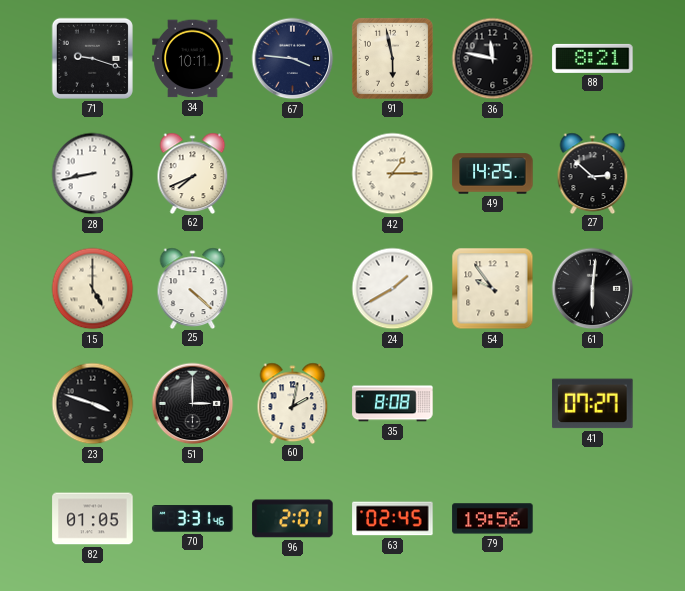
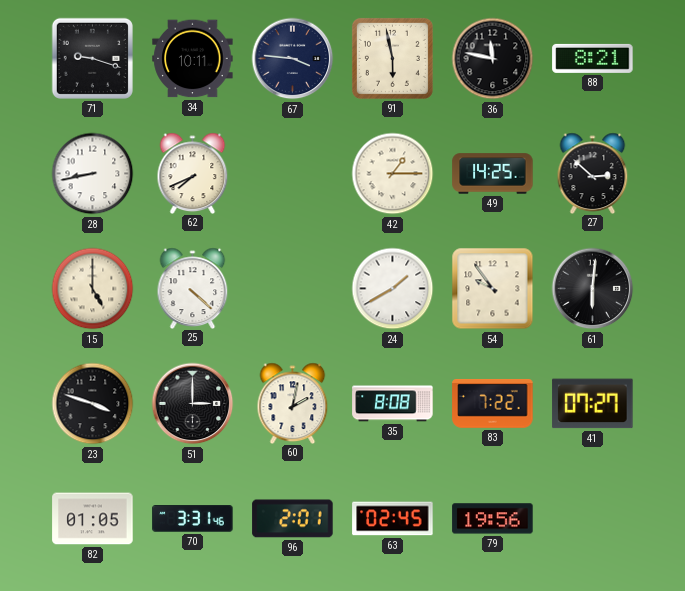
83: none -> 7:22
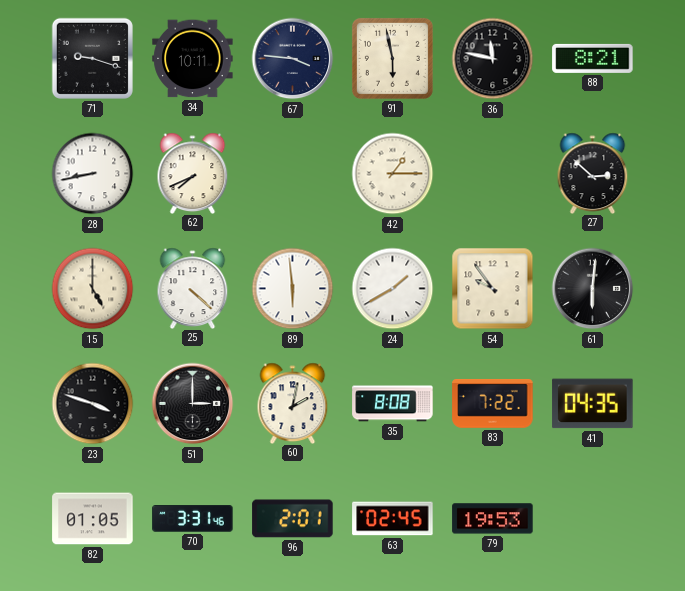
49: 14:25 -> none
89: none -> 5:59
41: 07:27 -> 04:35
79: 19:56 -> 19:53
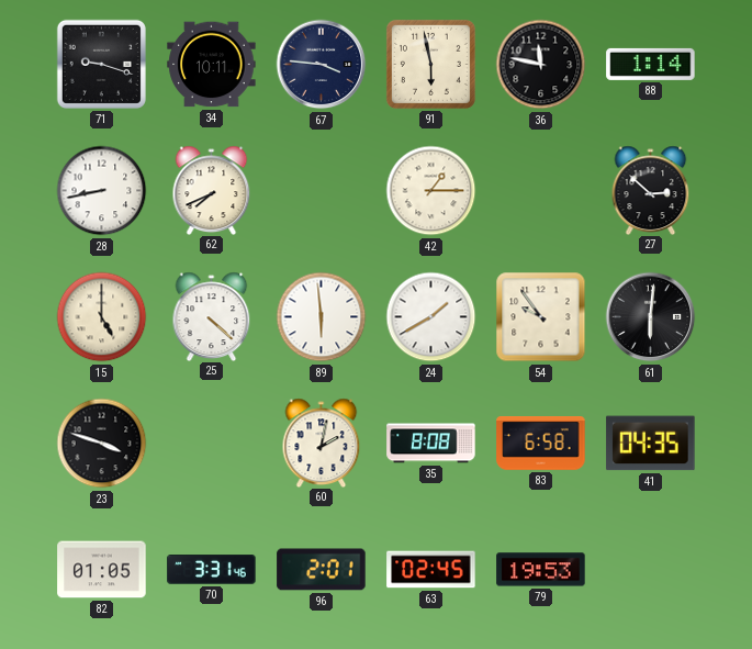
88: 8:21 -> 1:14
51: 3:00 -> none
83: 7:22 -> 6:58
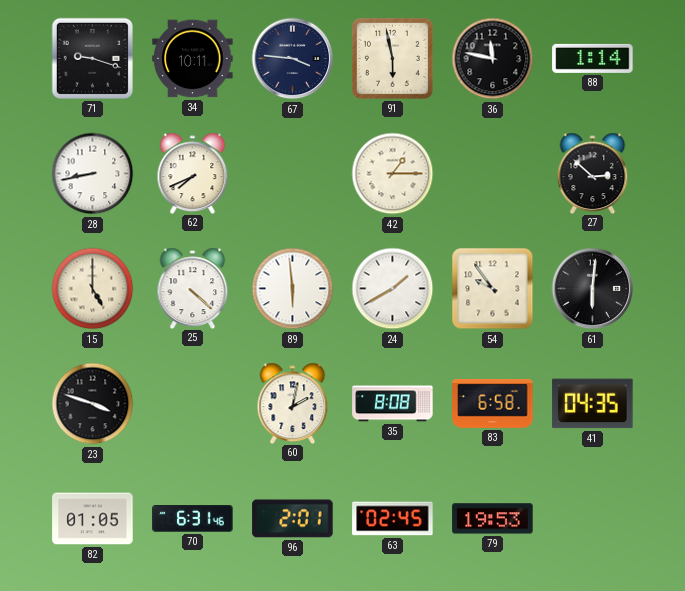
70: 3:31 -> 6:31
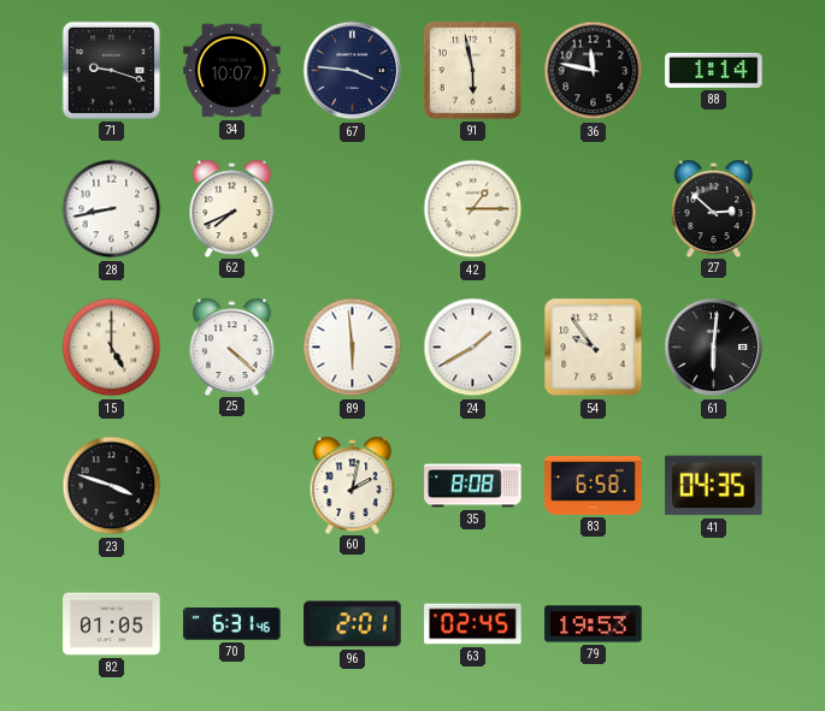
34: 10:11 -> 10:07
